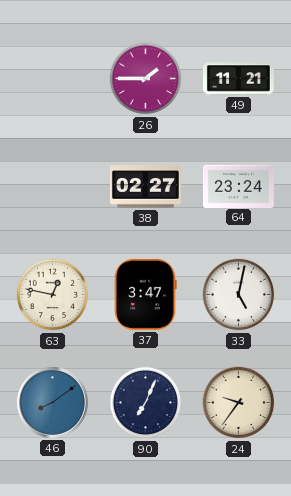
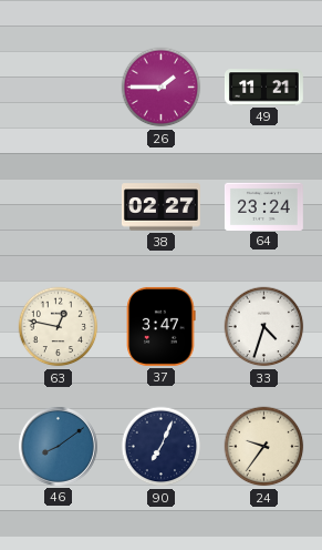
33: 5:02 -> 4:33
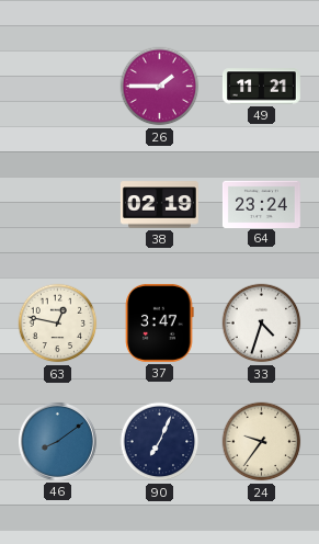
38: 02:27 -> 02:19
